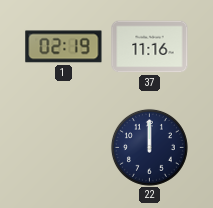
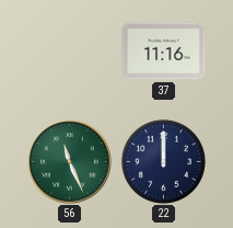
1: 02:19 -> none
56: none -> 11:26
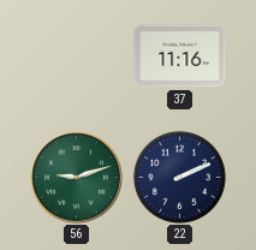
56: 11:26 -> 9:12
22: 12:00 -> 2:11
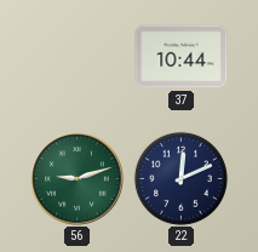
37: 11:16 -> 10:44
22: 2:11 -> 12:11
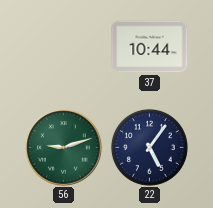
22: 12:11 -> 5:06
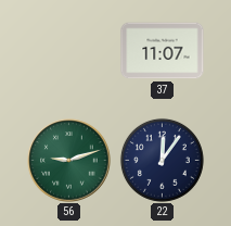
37: 10:44 -> 11:07
22: 5:06 -> 12:06
